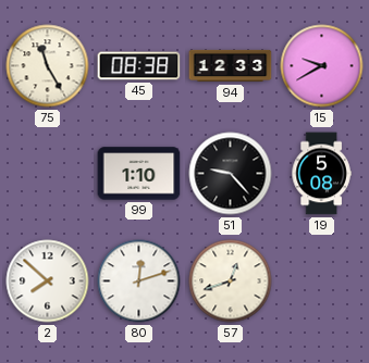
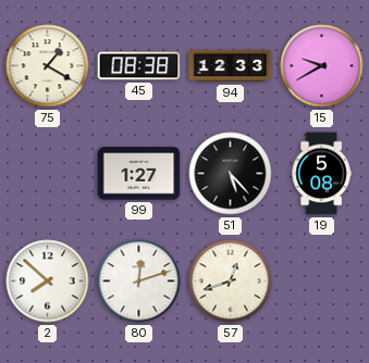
75: 11:25 -> 1:20
99: 1:10 -> 1:27
51: 9:23 -> 5:23
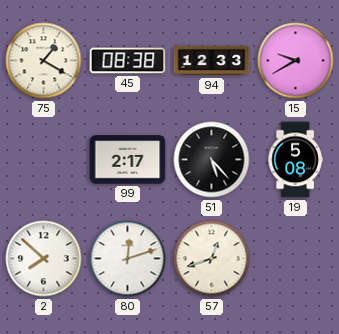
99: 1:27 -> 2:17
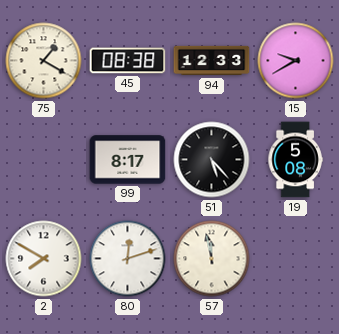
99: 2:17 -> 8:17
2: 7:52 -> 7:50
57: 12:42 -> 11:58
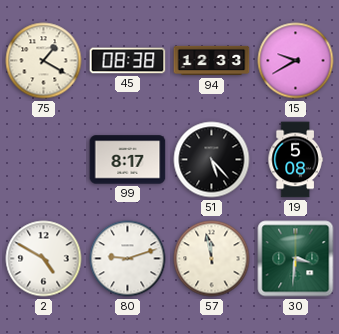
2: 7:50 -> 4:50
80: 12:12 -> 9:12
30: none -> 3:31
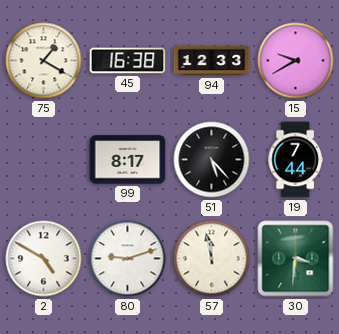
45: 08:38 -> 16:38
19: 5:08 -> 7:44
